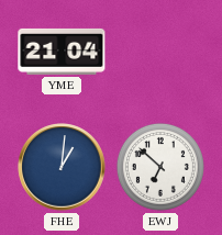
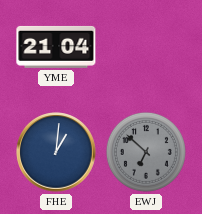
EWJ dial: white -> grey
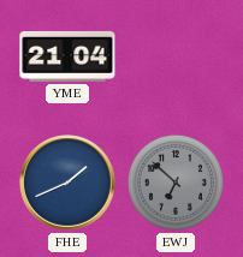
FHE: 1:01 -> 1:41
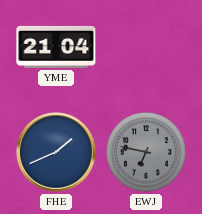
EWJ: 6:52 -> 6:47
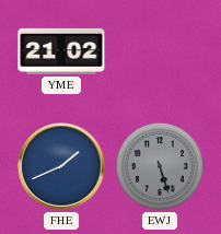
YME: 21:04 -> 21:02
EWJ: 6:47 -> 5:27
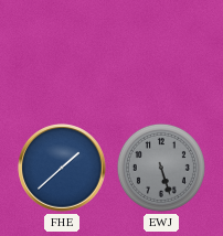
YME: 21:02 -> none
FHE: 1:41 -> 1:38
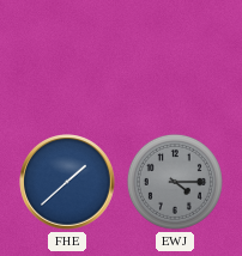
EWJ: 5:27 -> 4:15
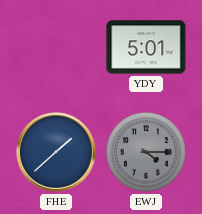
YDY: none -> 5:01
